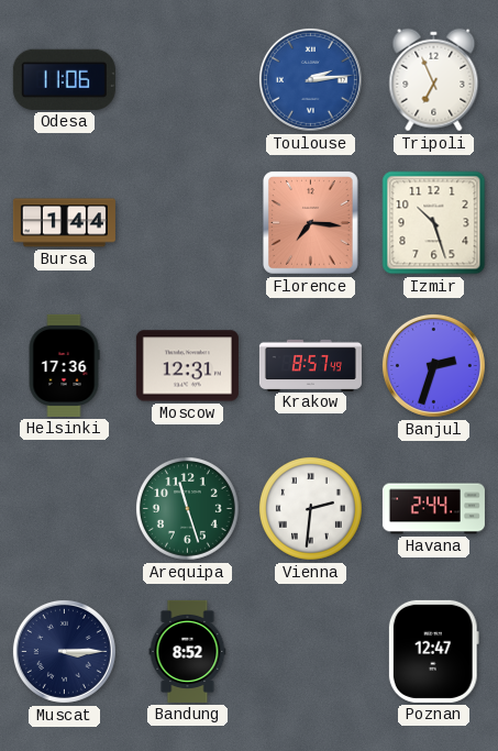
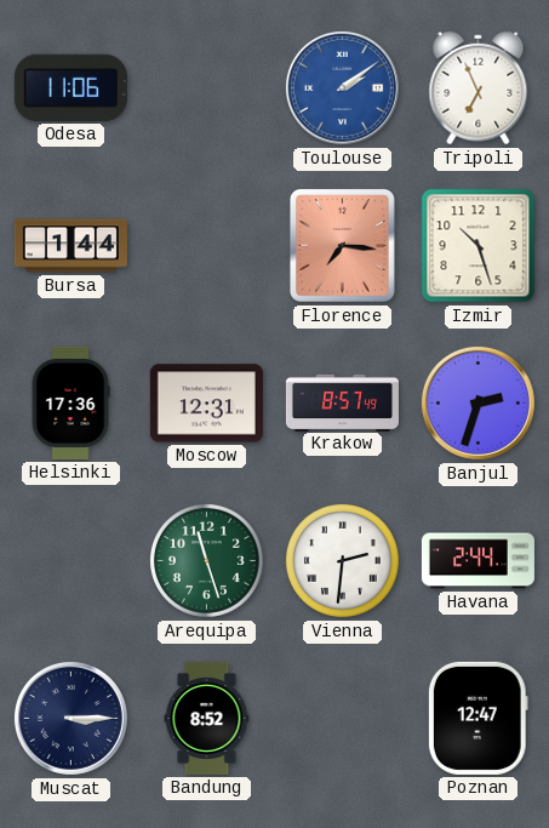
Toulouse: 2:14 -> 2:09
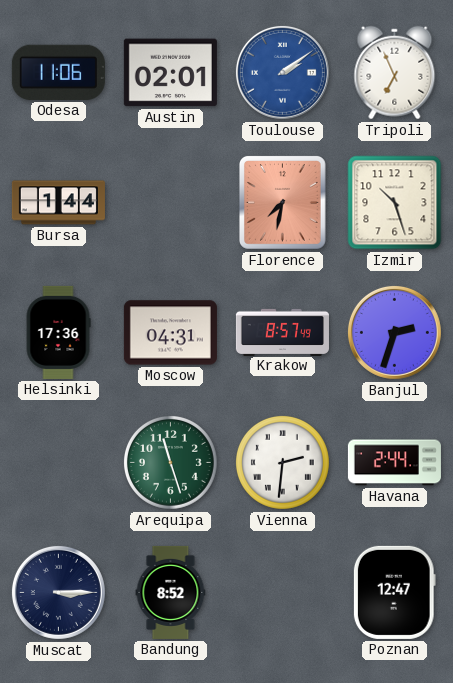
Austin: none -> 02:01
Florence: 7:16 -> 7:32
Moscow: 12:31 -> 04:31
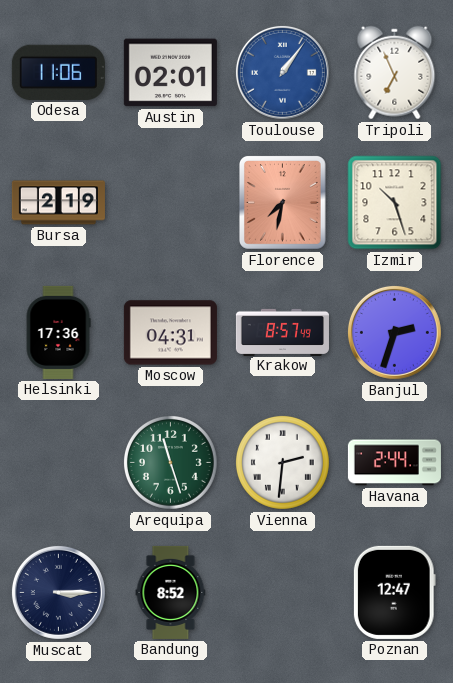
Toulouse: 2:09 -> 1:06
Bursa: 1:44 -> 2:19
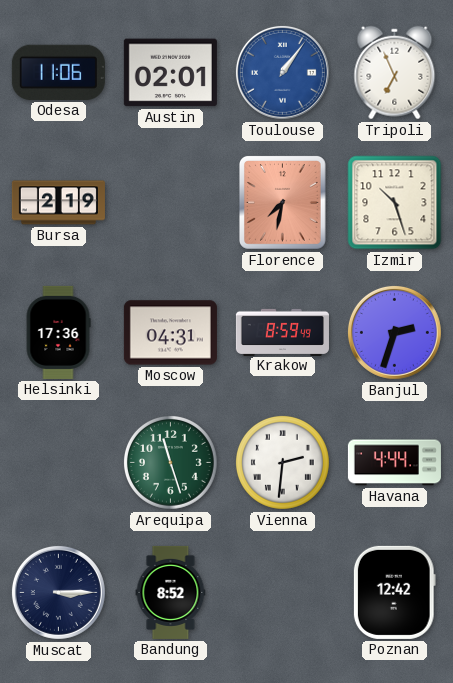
Krakow: 8:57 -> 8:59
Havana: 2:44 -> 4:44
Poznan: 12:47 -> 12:42
